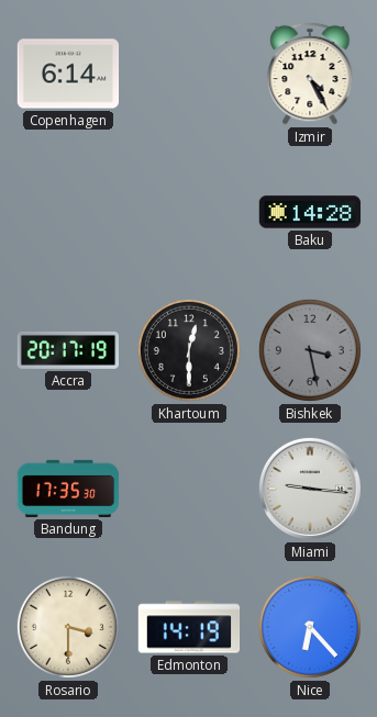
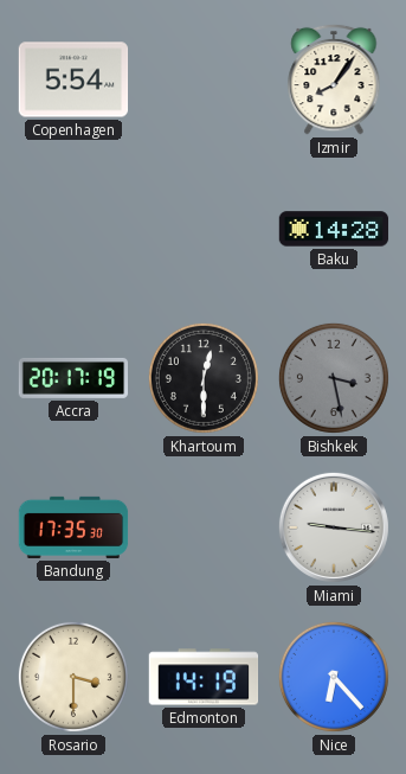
Copenhagen: 6:14 -> 5:54
Izmir: 4:25 -> 8:06
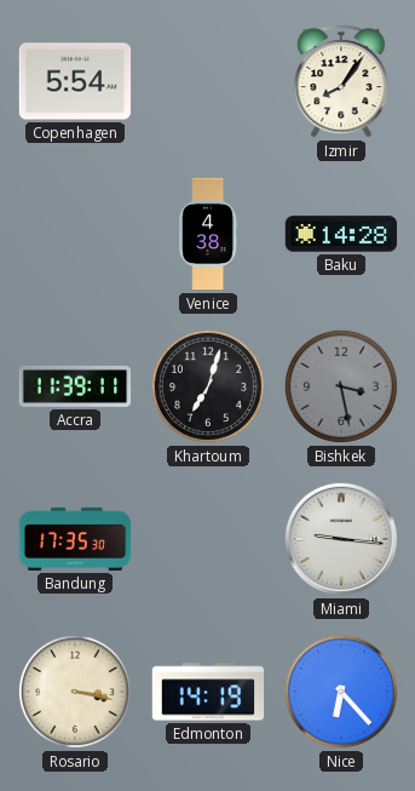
Venice: none -> 4:38
Accra: 20:17 -> 11:39
Khartoum: 12:30 -> 7:03
Rosario: 3:30 -> 3:17
